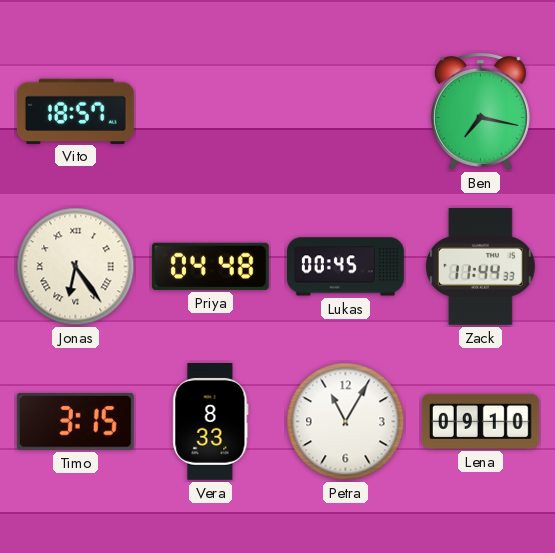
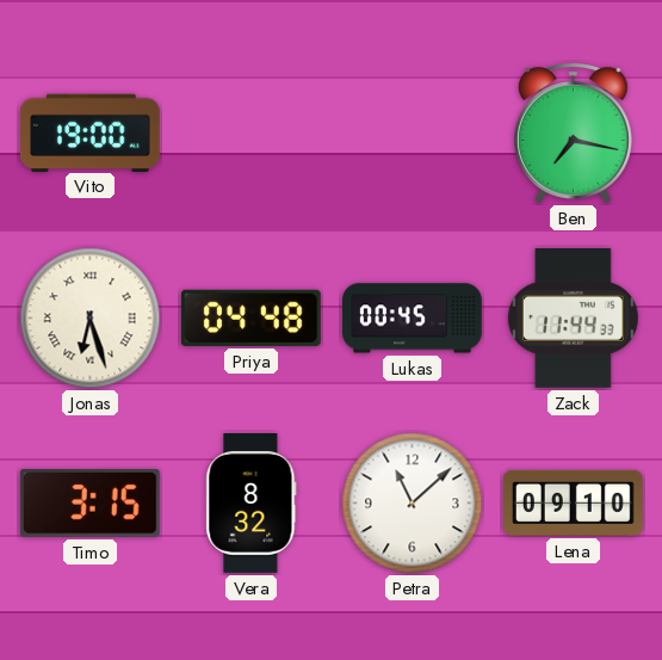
Vito: 18:57 -> 19:00
Jonas: 6:24 -> 6:27
Vera: 8:33 -> 8:32
Petra: 11:05 -> 11:08
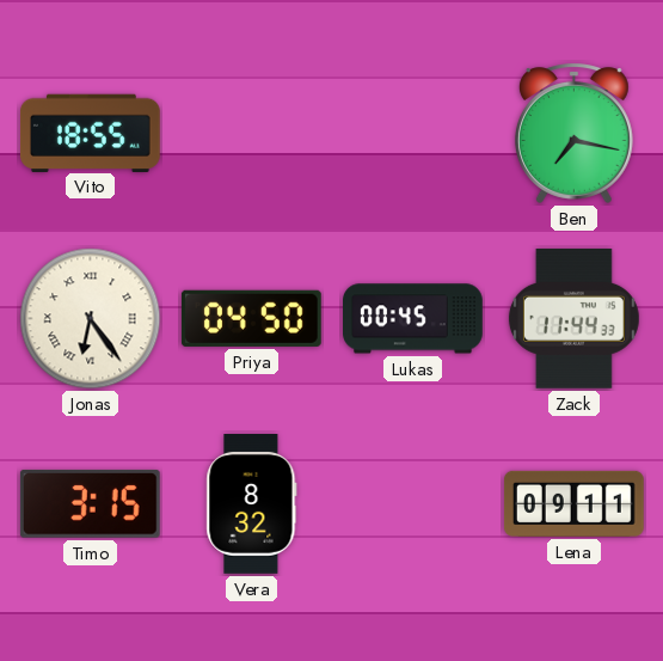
Vito: 19:00 -> 18:55
Jonas: 6:27 -> 6:24
Priya: 04:48 -> 04:50
Petra: 11:08 -> none
Lena: 09:10 -> 09:11
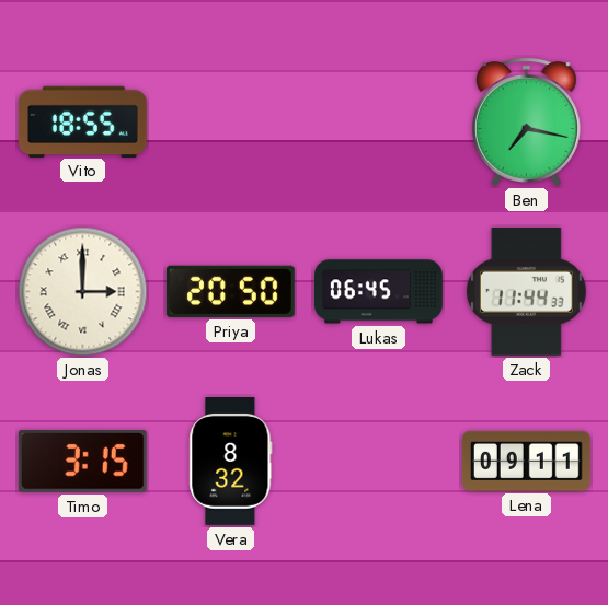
Jonas: 6:24 -> 3:00
Priya: 04:50 -> 20:50
Lukas: 00:45 -> 06:45
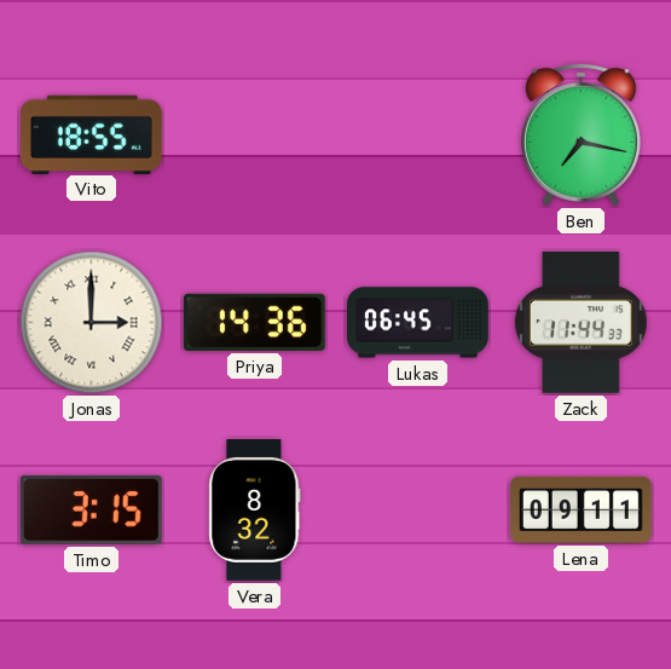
Priya: 20:50 -> 14:36
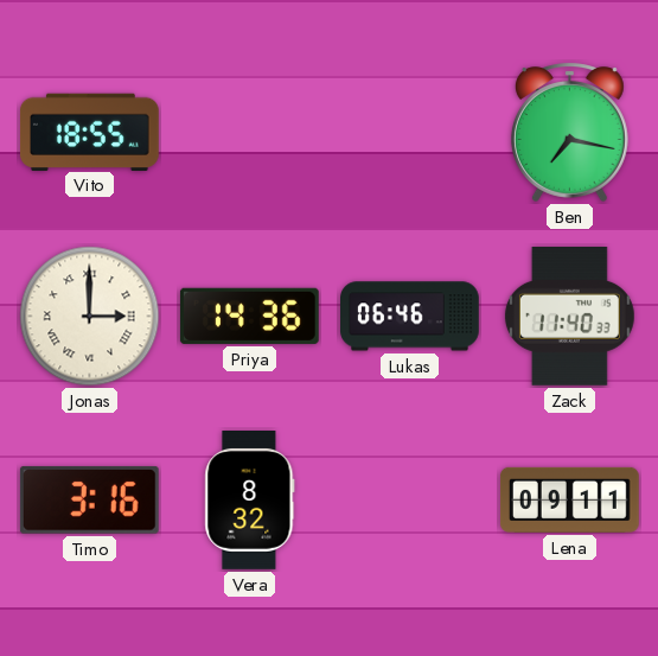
Lukas: 06:45 -> 06:46
Zack: 11:44 -> 11:40
Timo: 3:15 -> 3:16
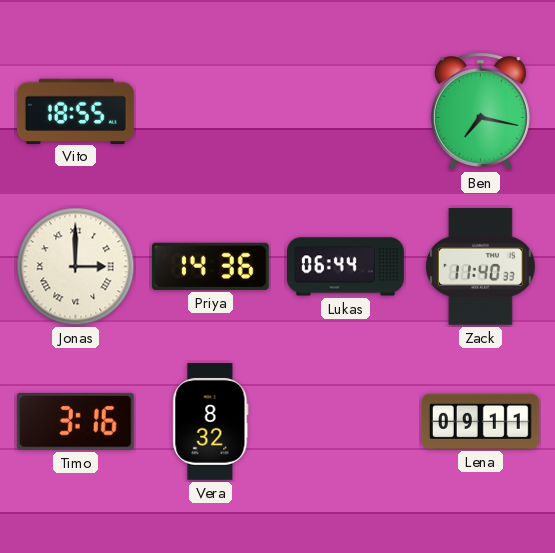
Lukas: 06:46 -> 06:44
